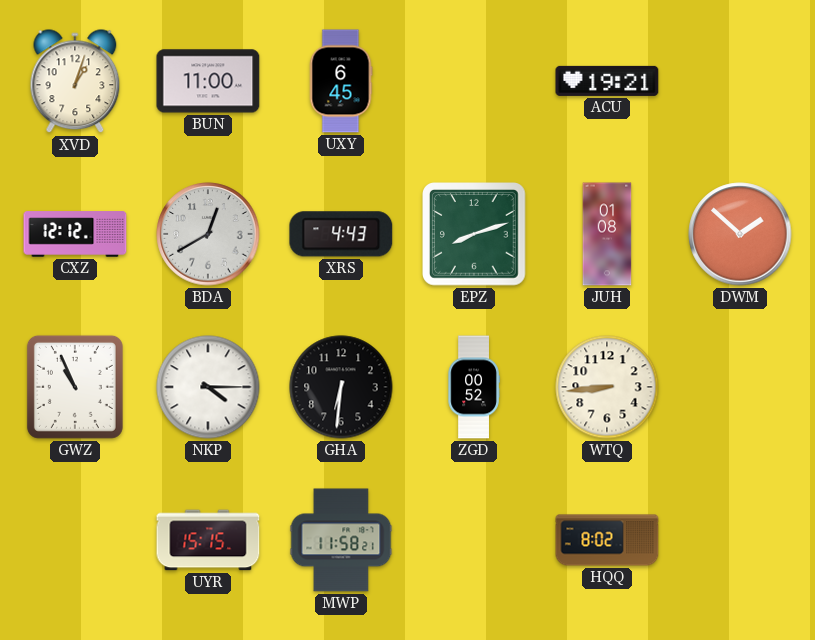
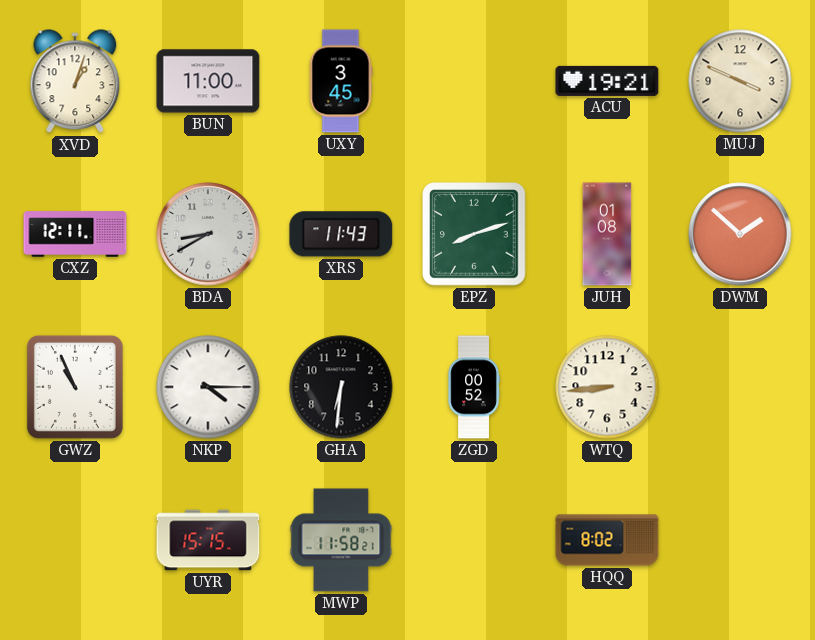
UXY: 6:45 -> 3:45
MUJ: none -> 3:49
CXZ: 12:12 -> 12:11
BDA: 12:40 -> 8:40
XRS: 4:43 -> 11:43
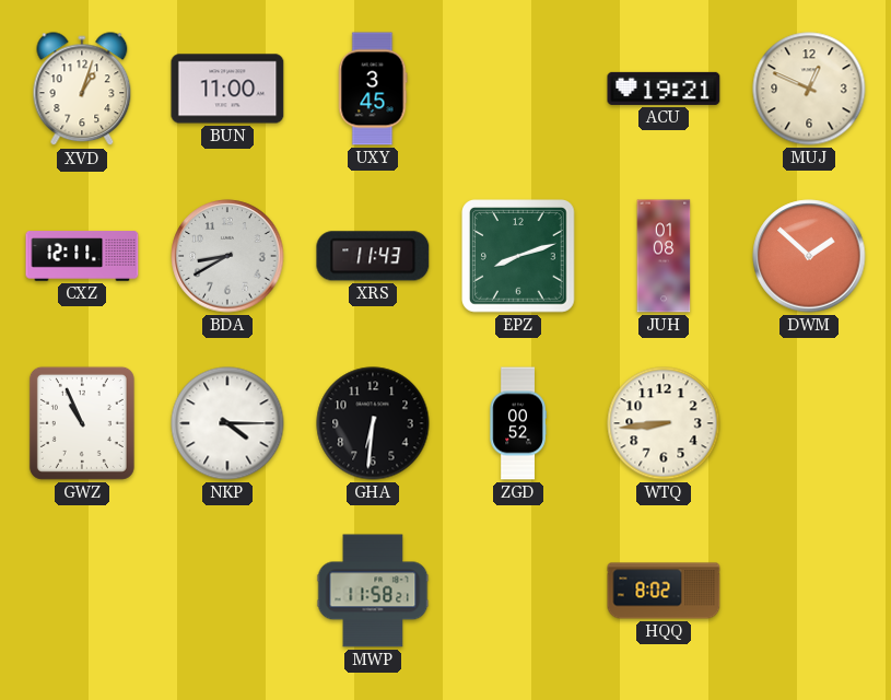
MUJ: 3:49 -> 12:49
UYR: 15:15 -> none
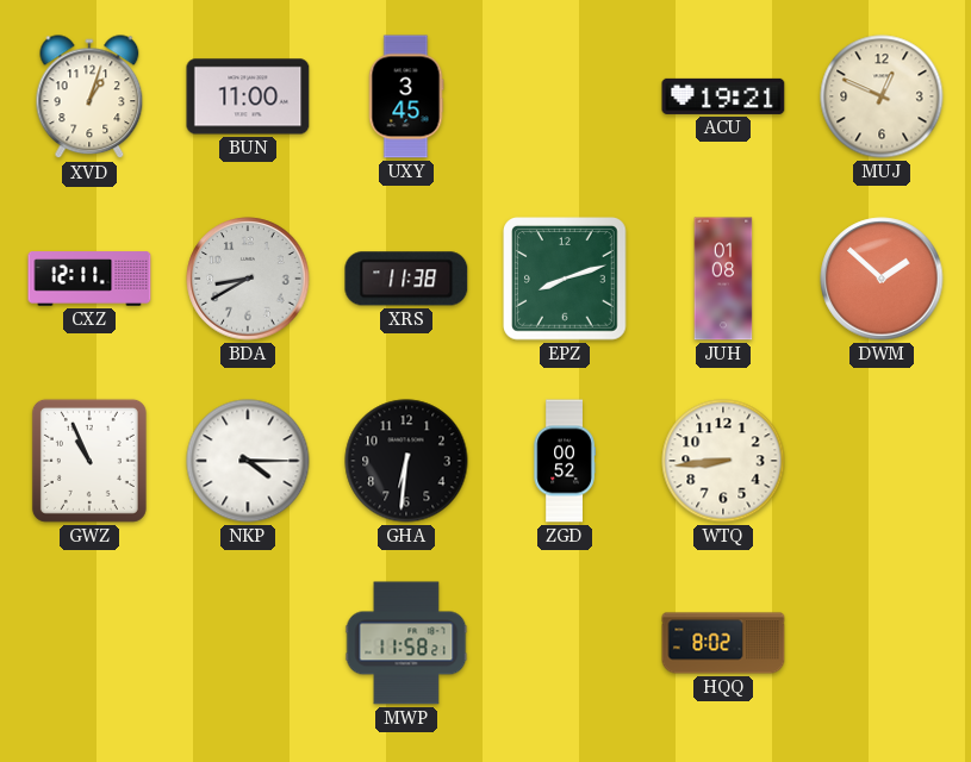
XRS: 11:43 -> 11:38
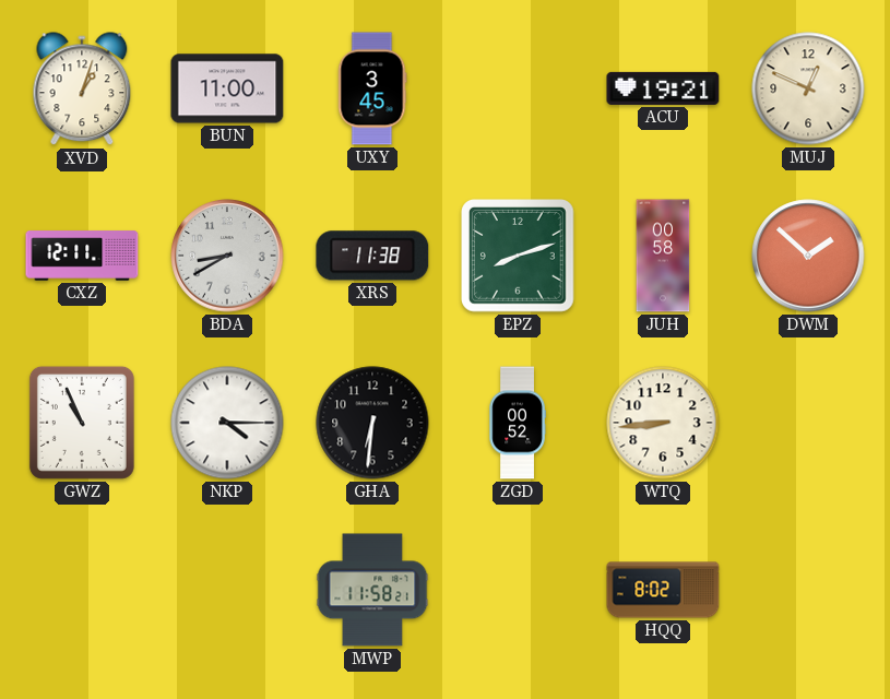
JUH: 01:08 -> 00:58
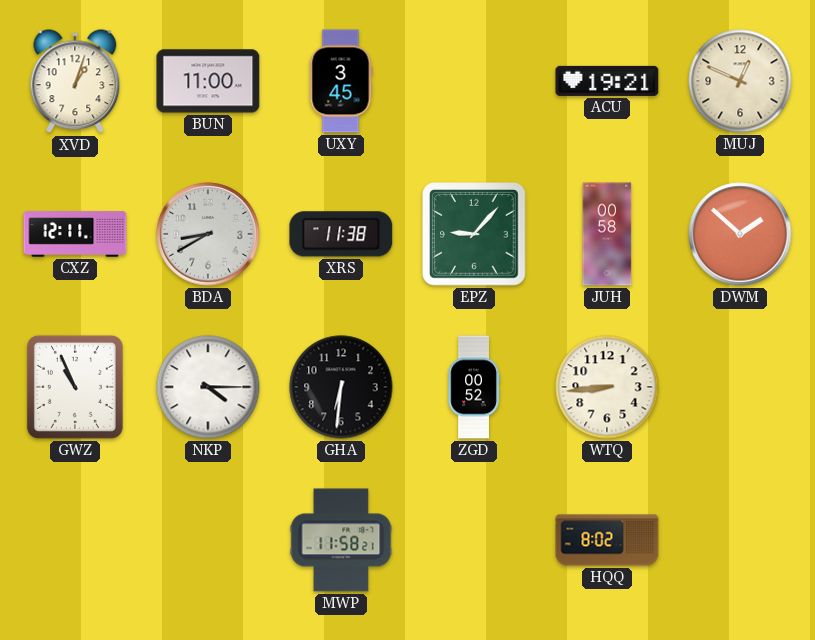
EPZ: 8:12 -> 9:07
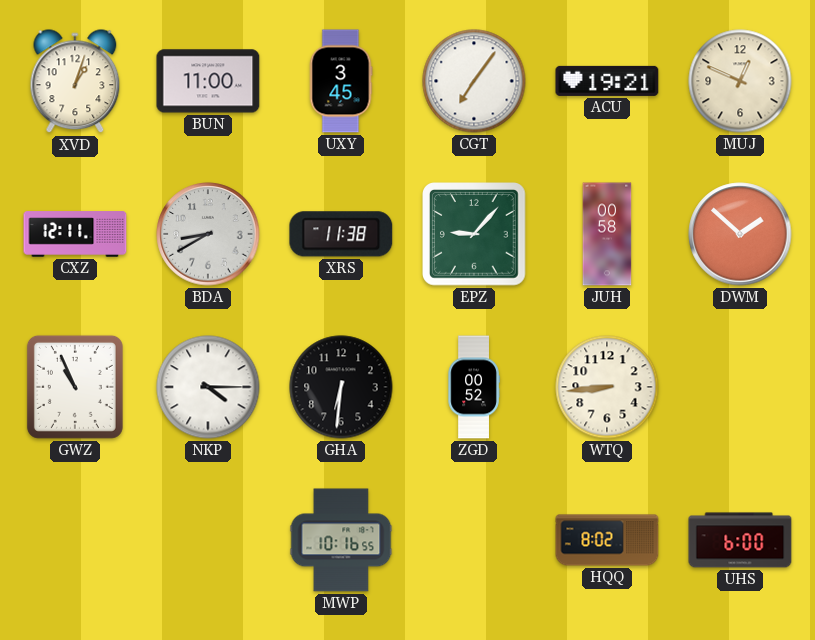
CGT: none -> 7:06
MWP: 11:58 -> 10:16
UHS: none -> 6:00
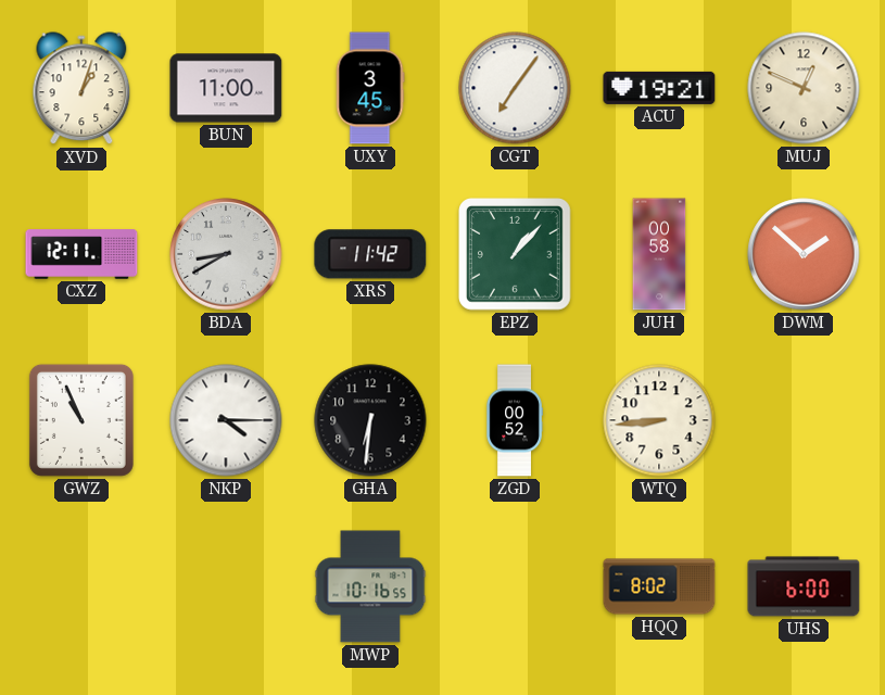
XRS: 11:38 -> 11:42
EPZ: 9:07 -> 1:07
